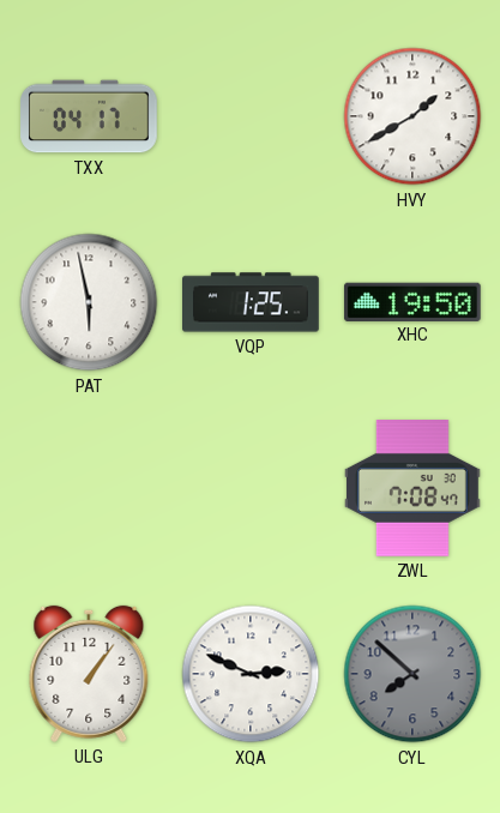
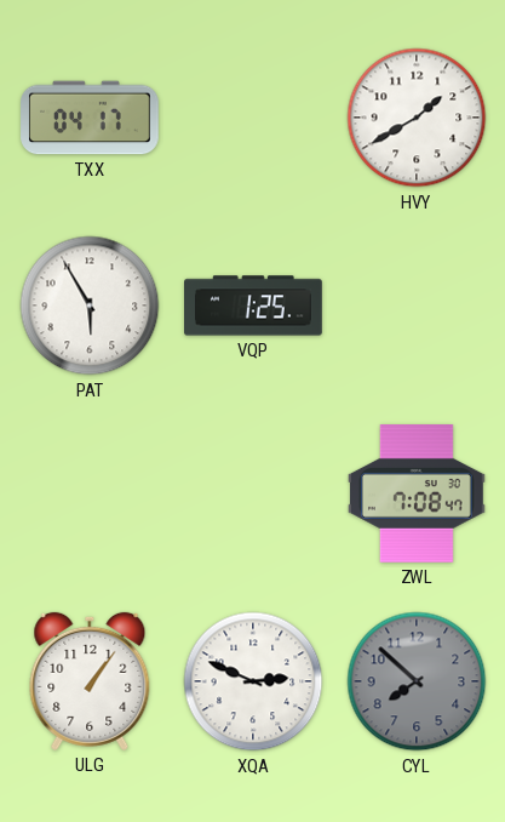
PAT: 5:58 -> 5:55
XHC: 19:50 -> none
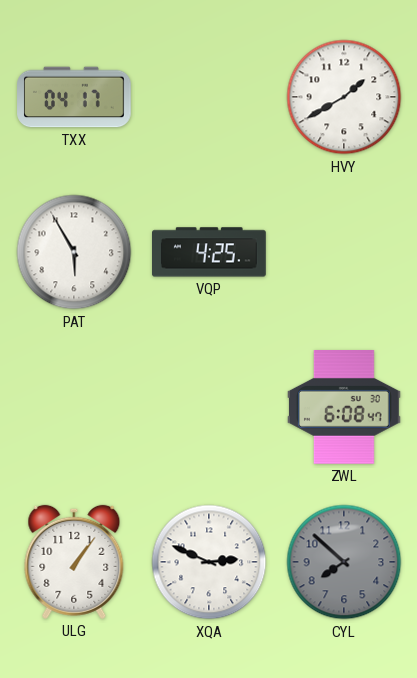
VQP: 1:25 -> 4:25
ZWL: 7:08 -> 6:08
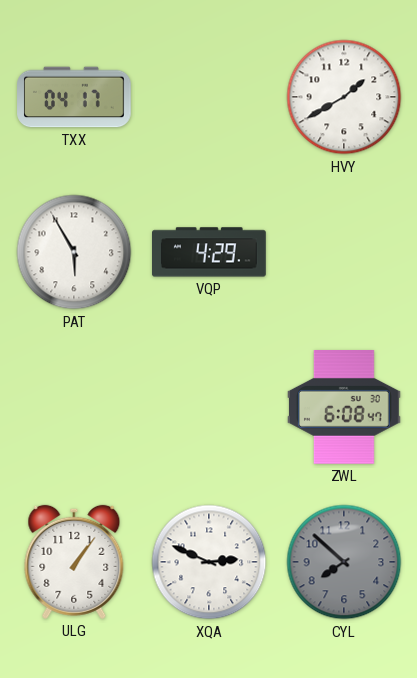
VQP: 4:25 -> 4:29
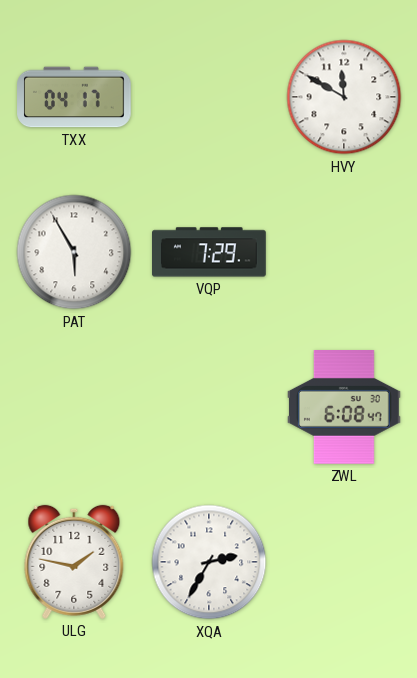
HVY: 1:40 -> 11:50
VQP: 4:29 -> 7:29
ULG: 1:06 -> 1:47
XQA: 2:49 -> 2:35
CYL: 7:52 -> none
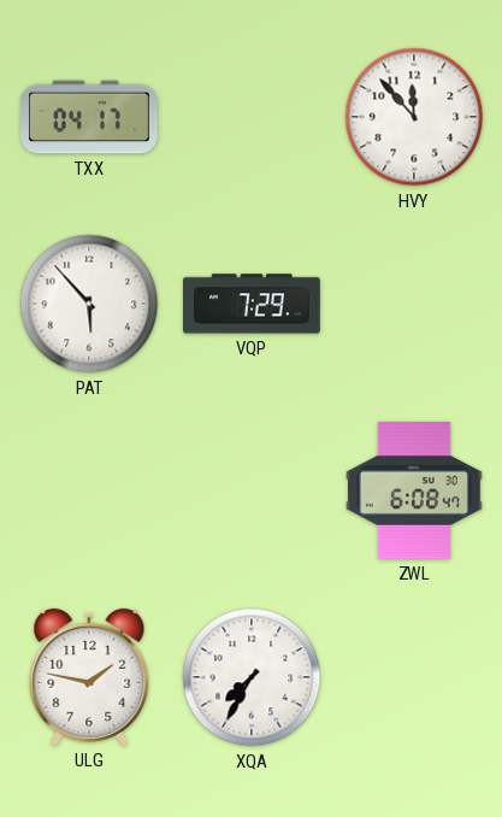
HVY: 11:50 -> 11:53
PAT: 5:55 -> 5:53
XQA: 2:35 -> 7:35
